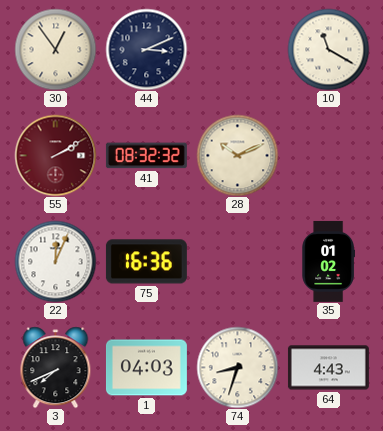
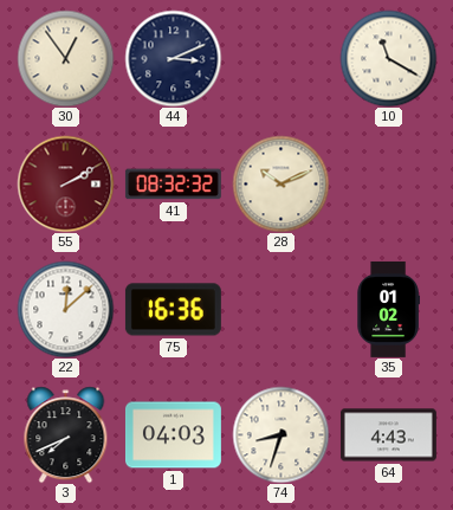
22: 12:04 -> 12:08
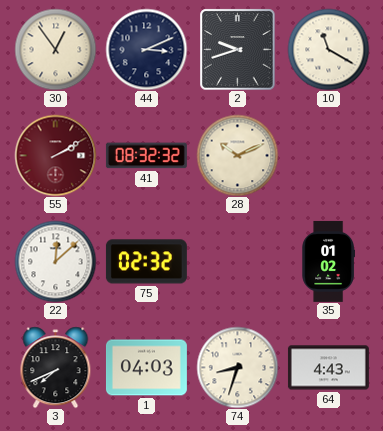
2: none -> 9:42
75: 16:36 -> 02:32
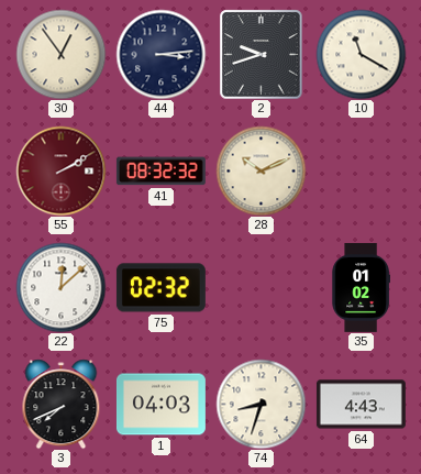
44: 3:11 -> 3:14
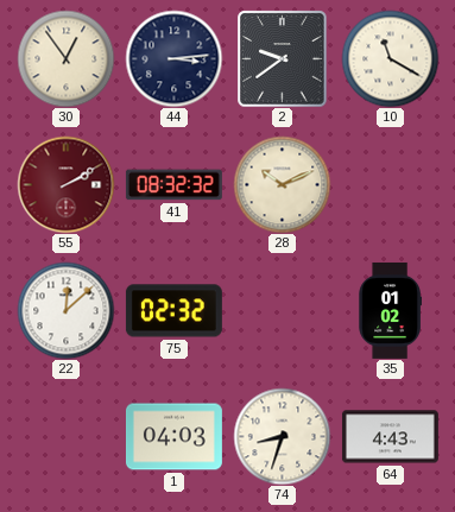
2: 9:42 -> 9:39
3: 7:41 -> none
